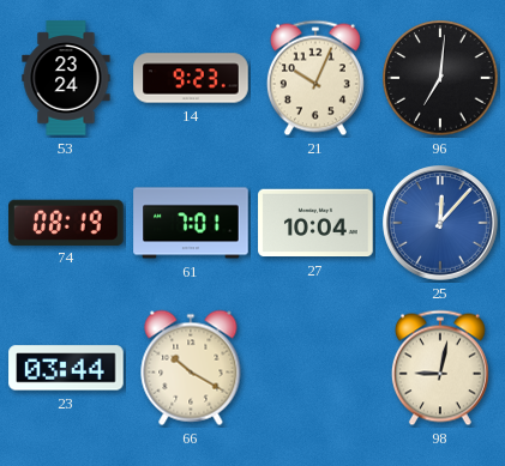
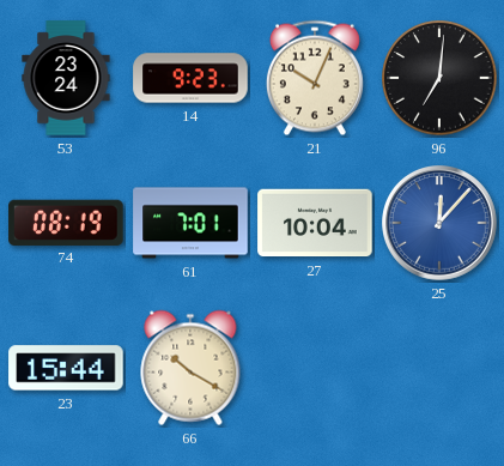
23: 03:44 -> 15:44
98: 9:02 -> none
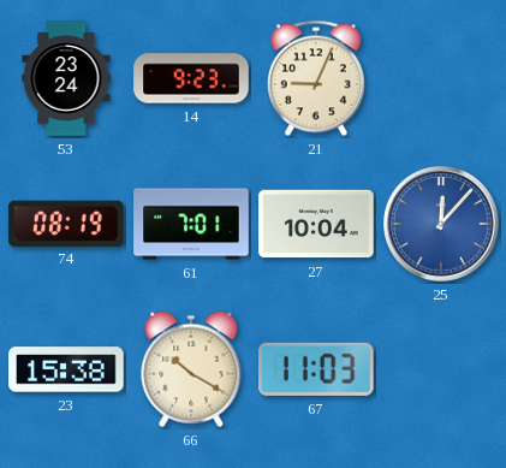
21: 10:04 -> 9:04
96: 7:01 -> none
23: 15:44 -> 15:38
67: none -> 11:03
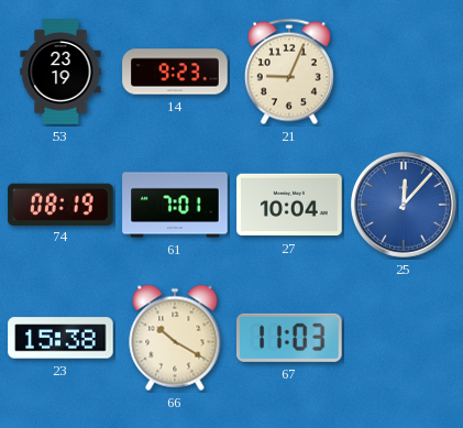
53: 23:24 -> 23:19
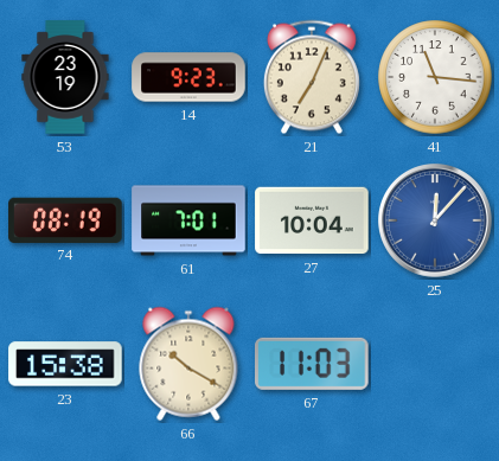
21: 9:04 -> 7:04
41: none -> 11:16
